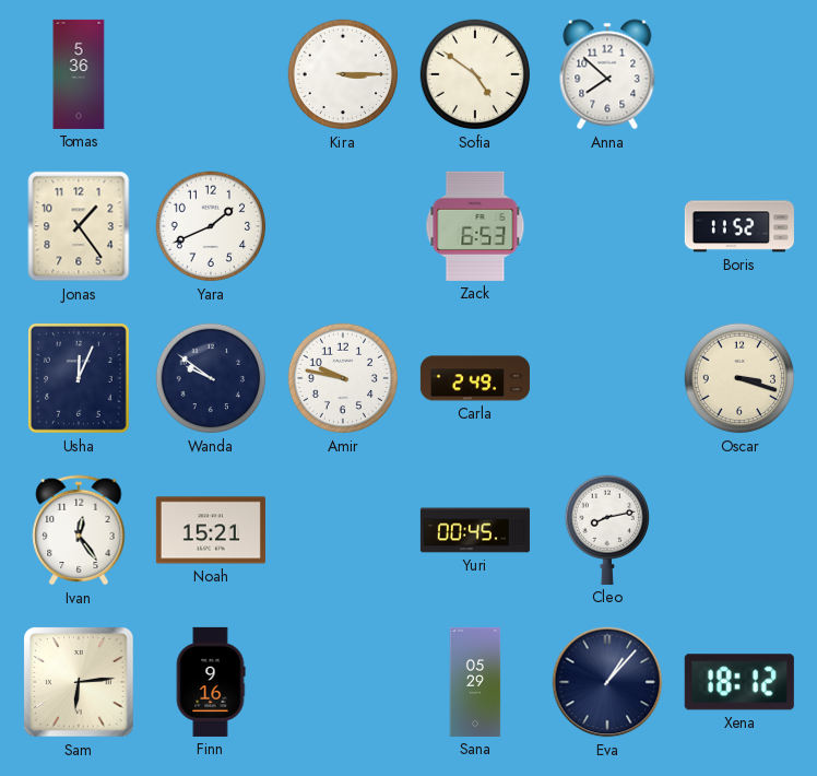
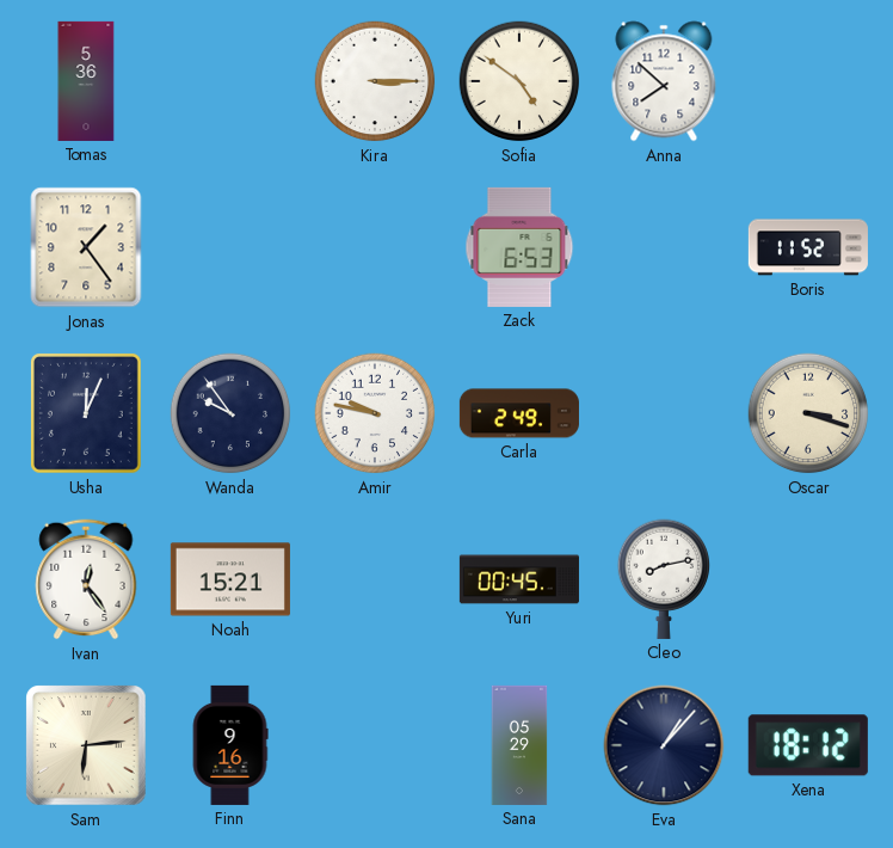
Yara: 1:41 -> none
Wanda: 9:51 -> 9:54
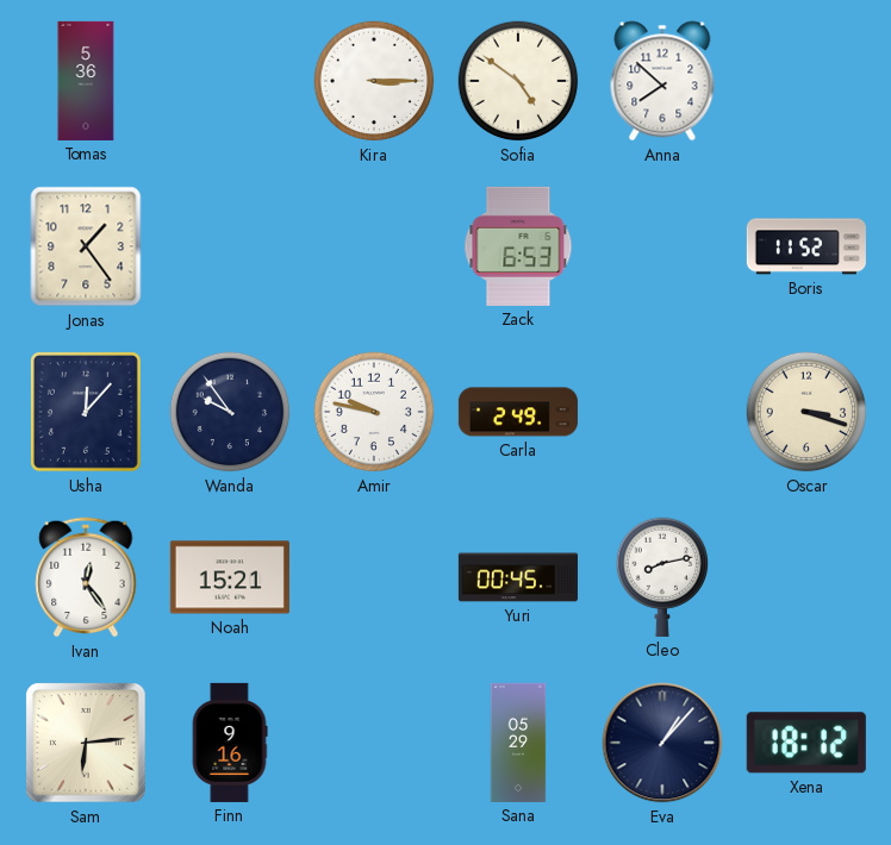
Usha: 12:04 -> 12:07
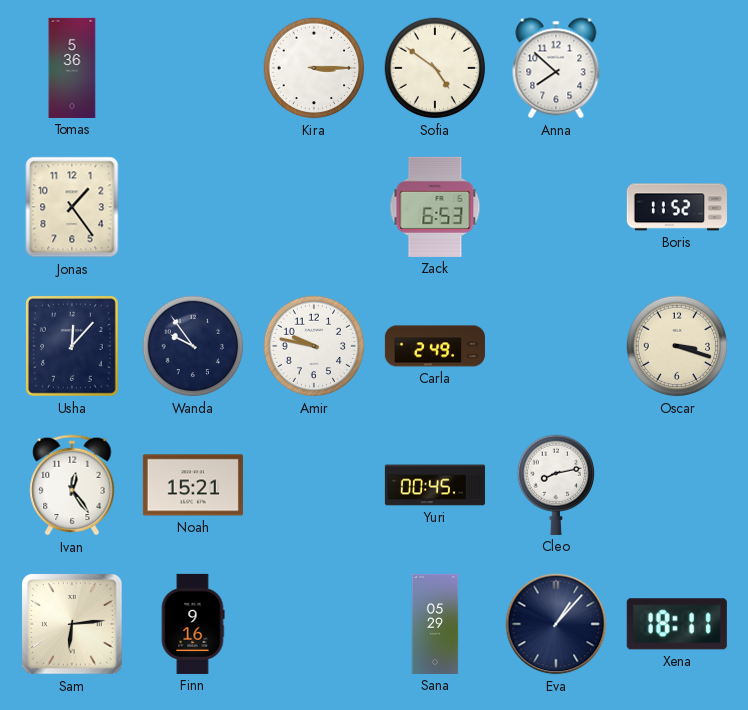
Xena: 18:12 -> 18:11
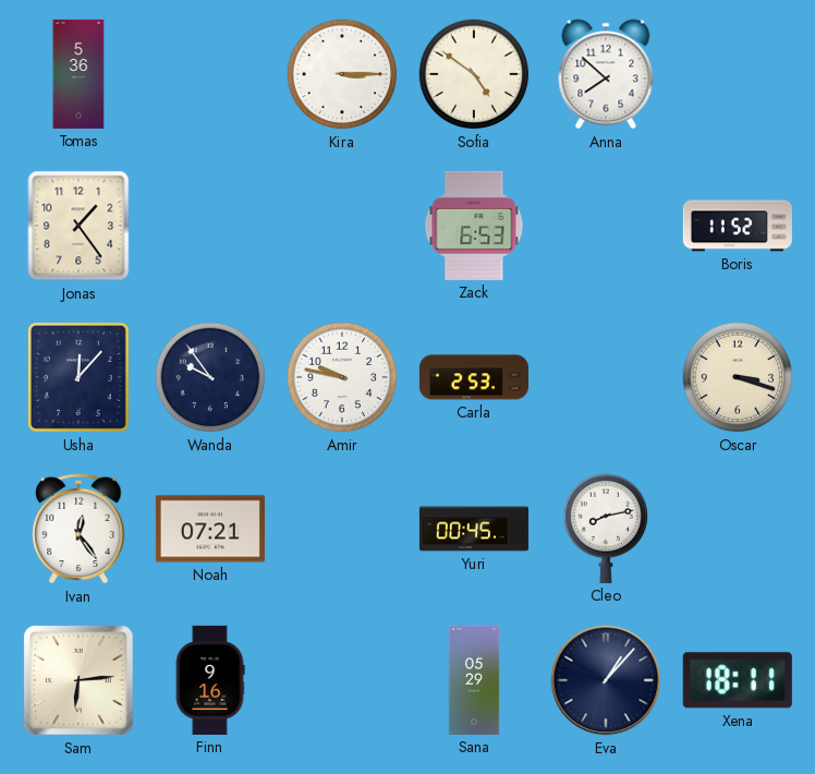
Carla: 2:49 -> 2:53
Noah: 15:21 -> 07:21
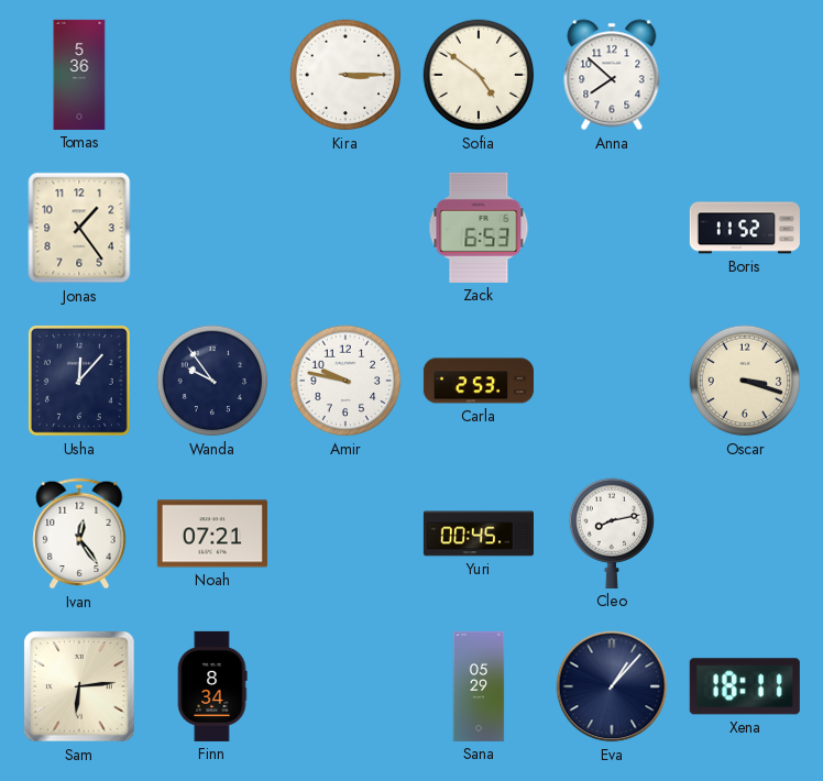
Finn: 9:16 -> 8:34
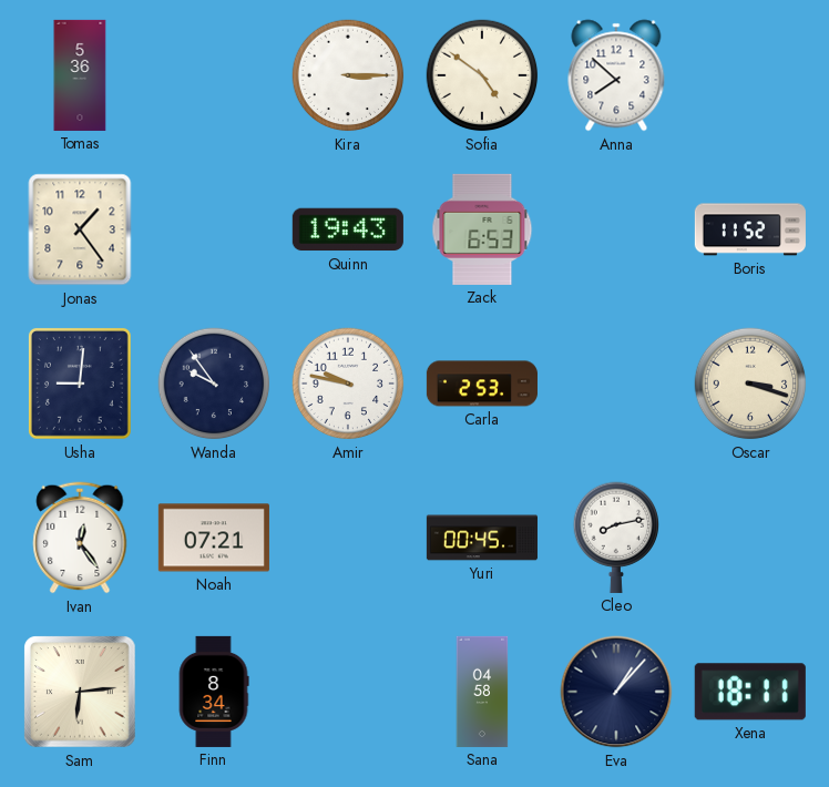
Quinn: none -> 19:43
Usha: 12:07 -> 9:01
Sana: 05:29 -> 04:58
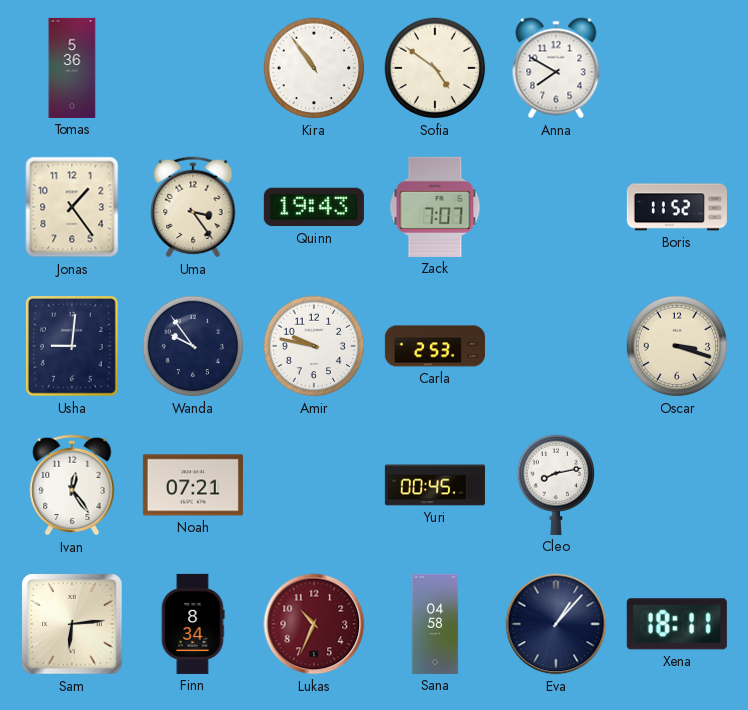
Kira: 3:15 -> 10:54
Anna: 7:52 -> 7:50
Uma: none -> 3:24
Zack: 6:53 -> 7:07
Lukas: none -> 10:34
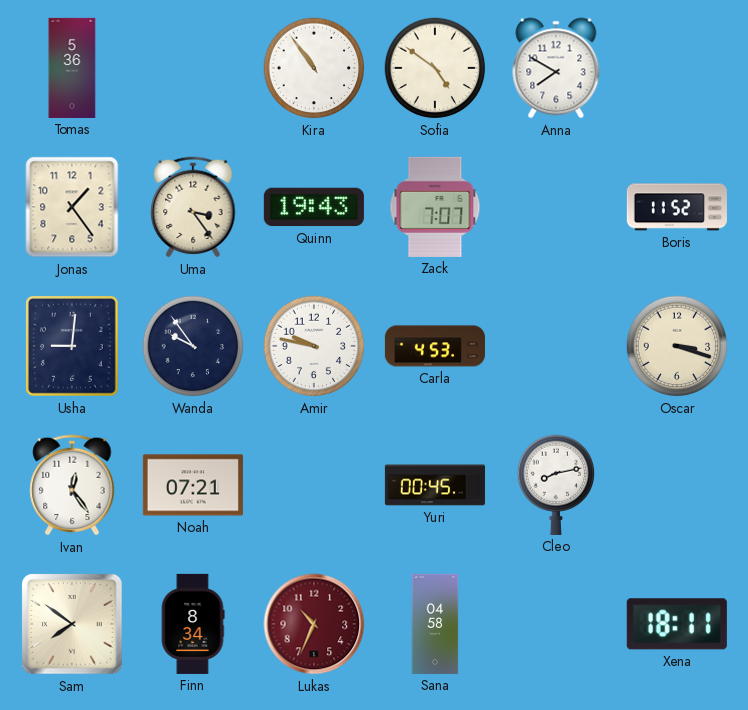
Carla: 2:53 -> 4:53
Sam: 6:14 -> 7:51
Eva: 1:07 -> none
